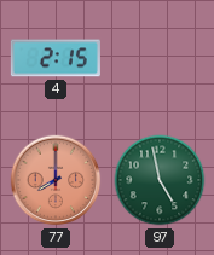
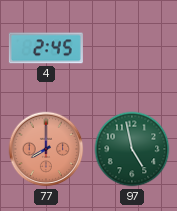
4: 2:15 -> 2:45
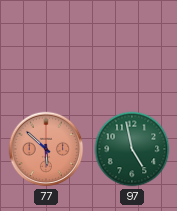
4: 2:45 -> none
77: 8:00 -> 5:52
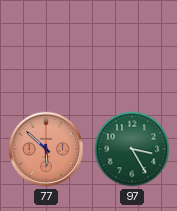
97: 4:58 -> 3:25
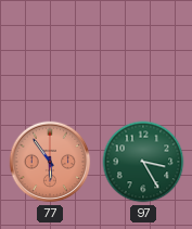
77: 5:52 -> 5:54
